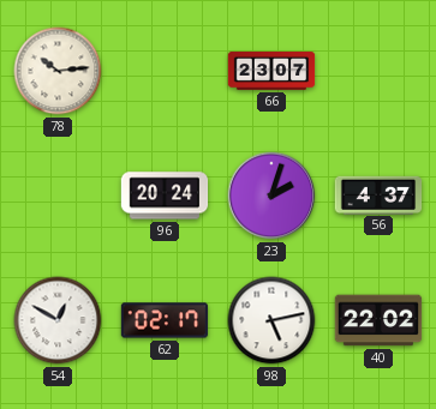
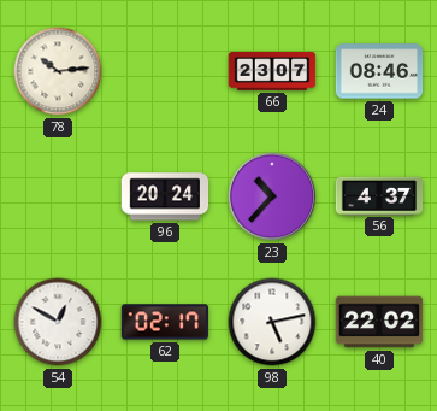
24: none -> 08:46
23: 2:03 -> 10:37
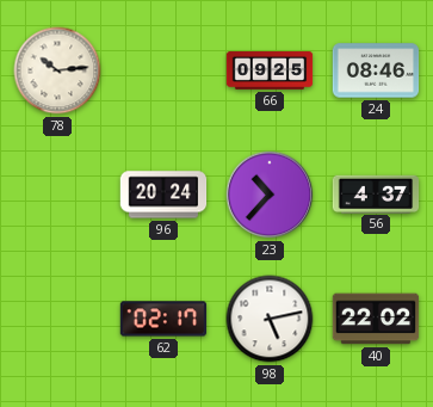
66: 23:07 -> 09:25
54: 12:50 -> none
